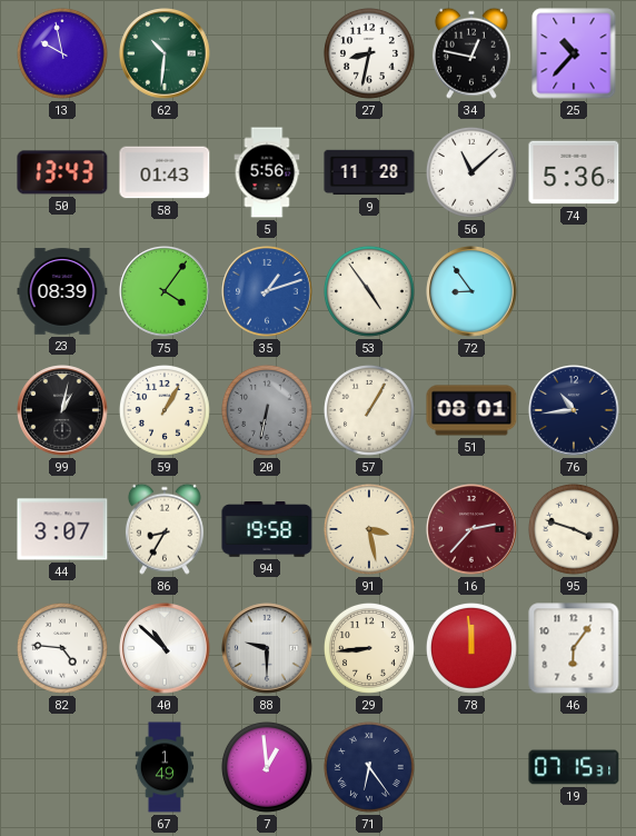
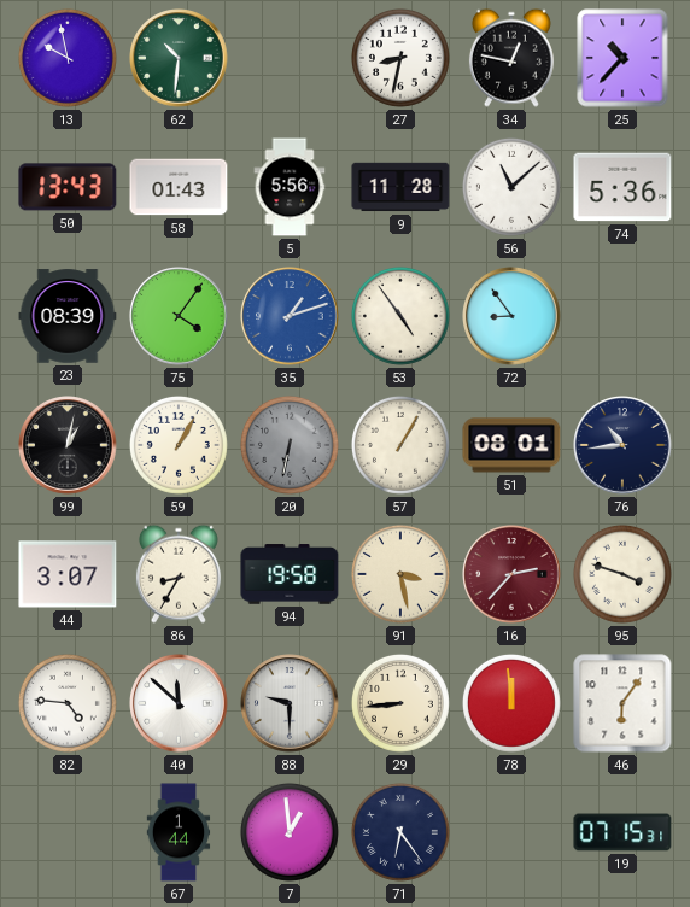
40: 10:52 -> 11:52
67: 1:49 -> 1:44
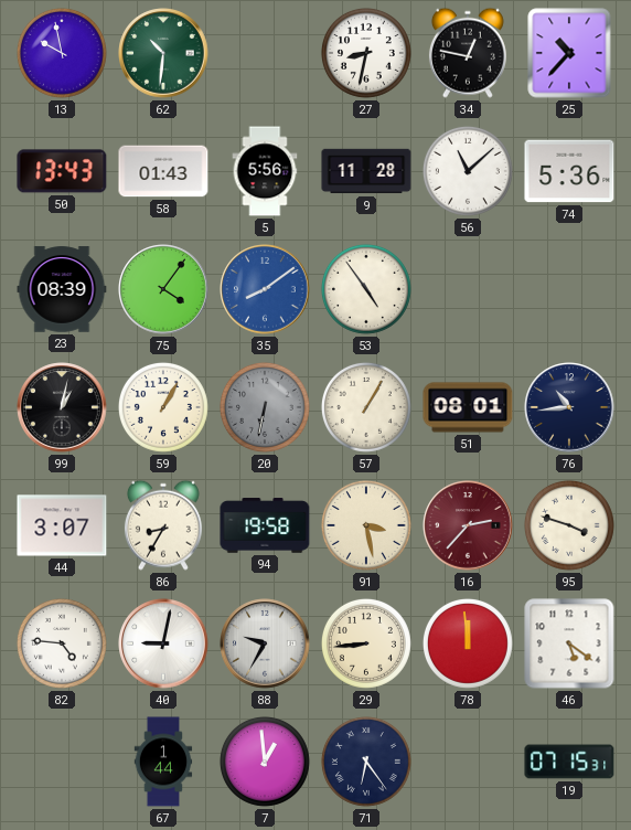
35: 1:12 -> 8:09
72: 8:54 -> none
40: 11:52 -> 9:02
88: 9:30 -> 9:35
46: 6:06 -> 5:21
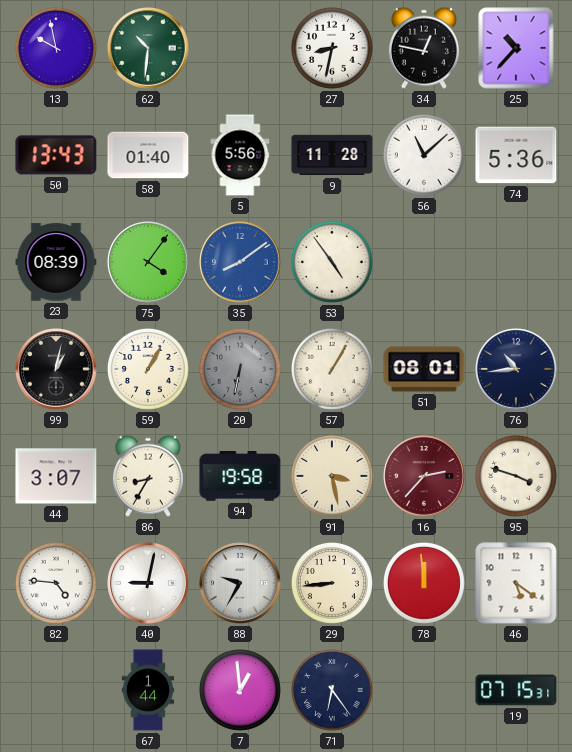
58: 01:43 -> 01:40
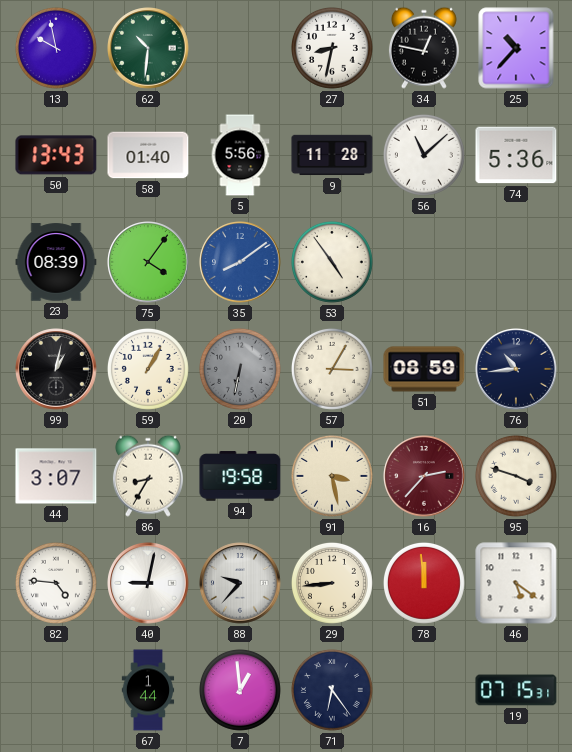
57: 1:05 -> 3:05
51: 08:01 -> 08:59
88: 9:35 -> 9:37
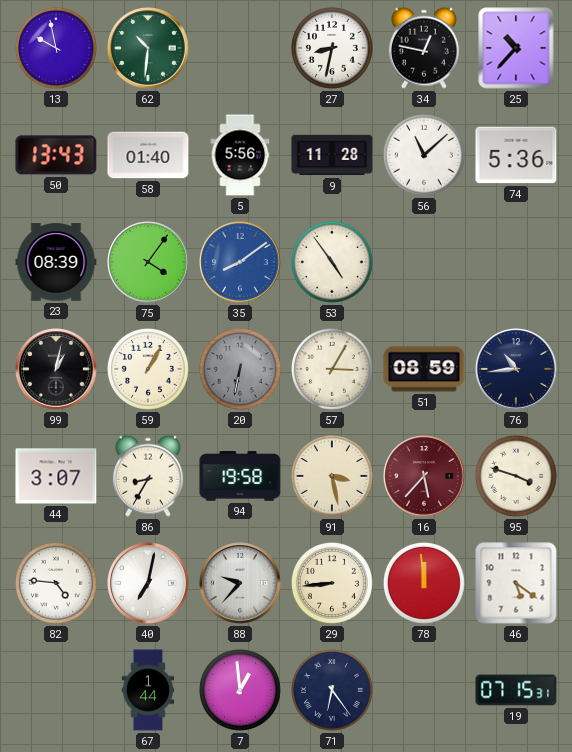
16: 2:37 -> 5:37
40: 9:02 -> 7:02
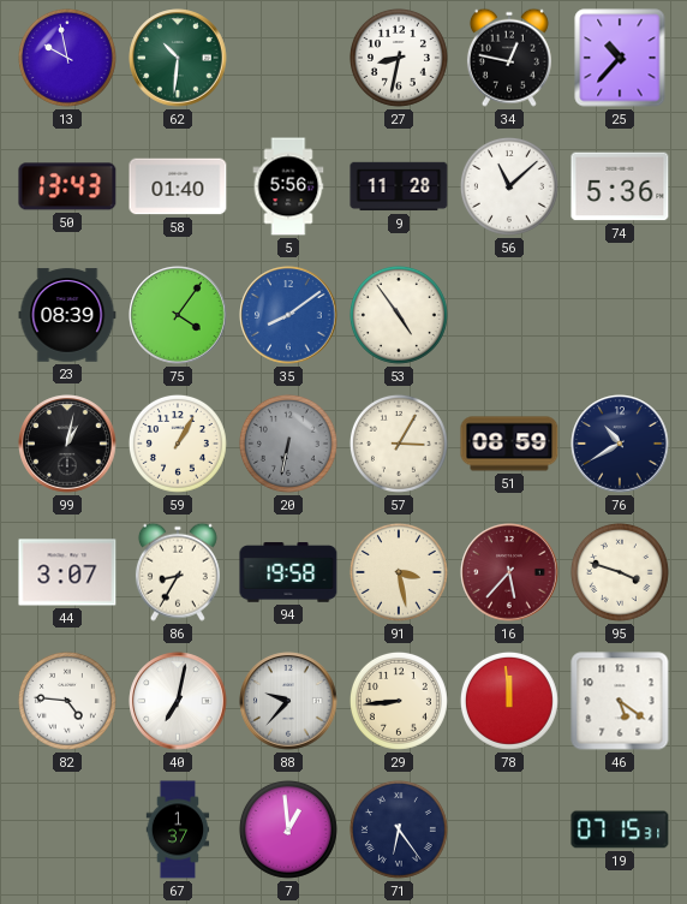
76: 10:44 -> 10:40
67: 1:44 -> 1:37
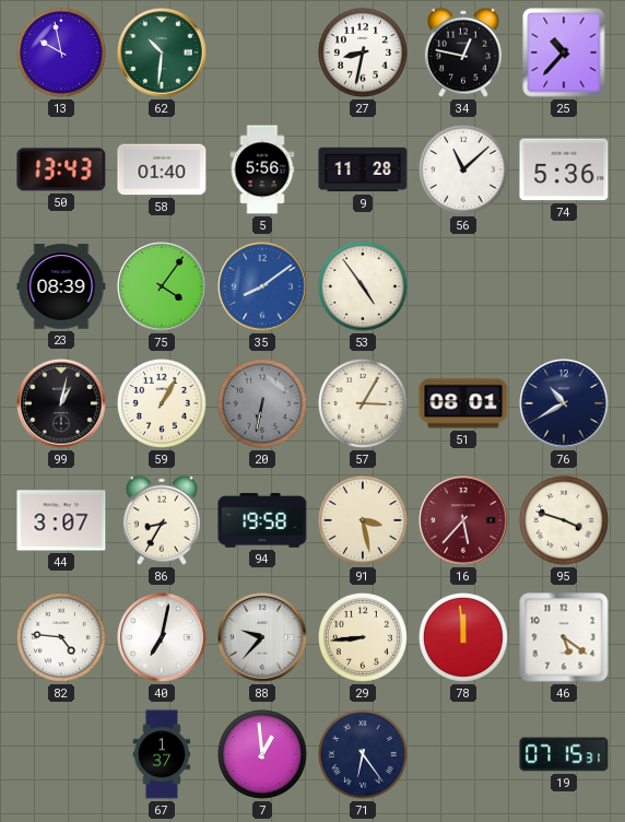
51: 08:59 -> 08:01
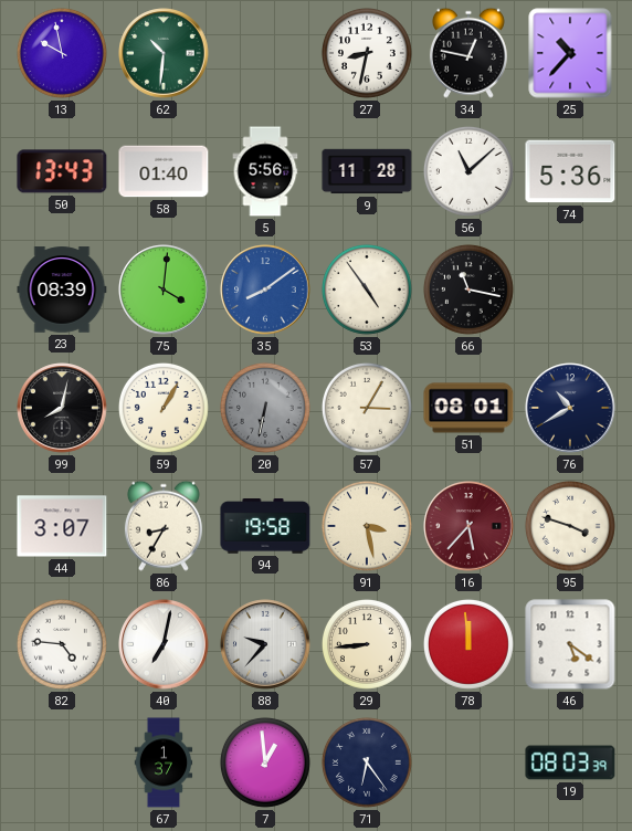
75: 4:06 -> 4:01
66: none -> 11:17
99: 1:02 -> 8:02
19: 07:15 -> 08:03
